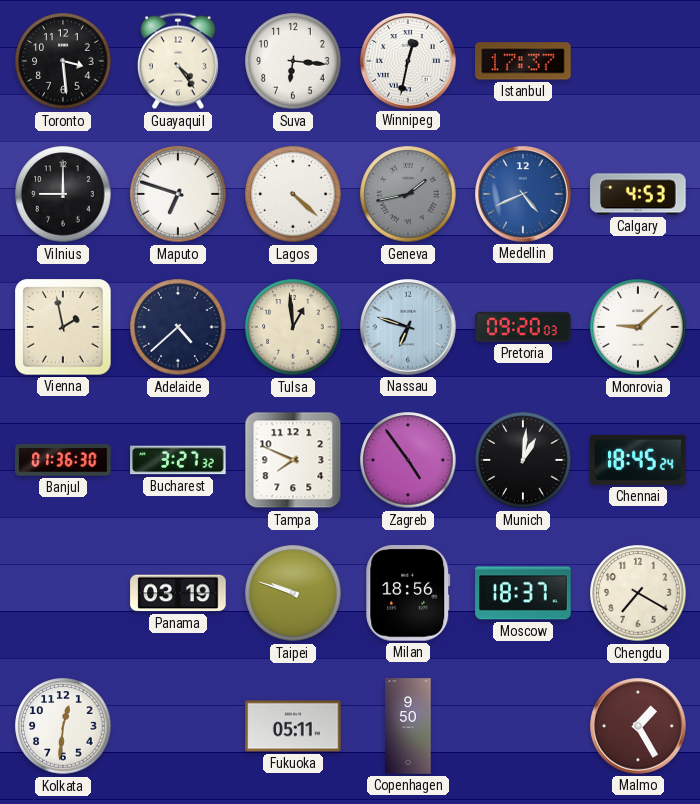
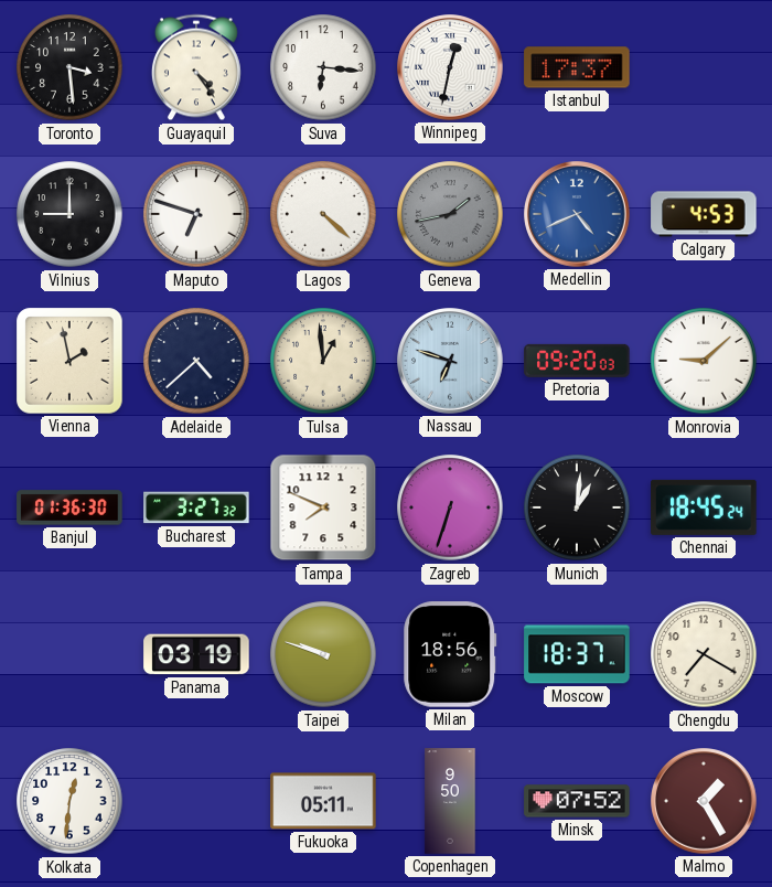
Zagreb: 4:54 -> 6:33
Minsk: none -> 07:52
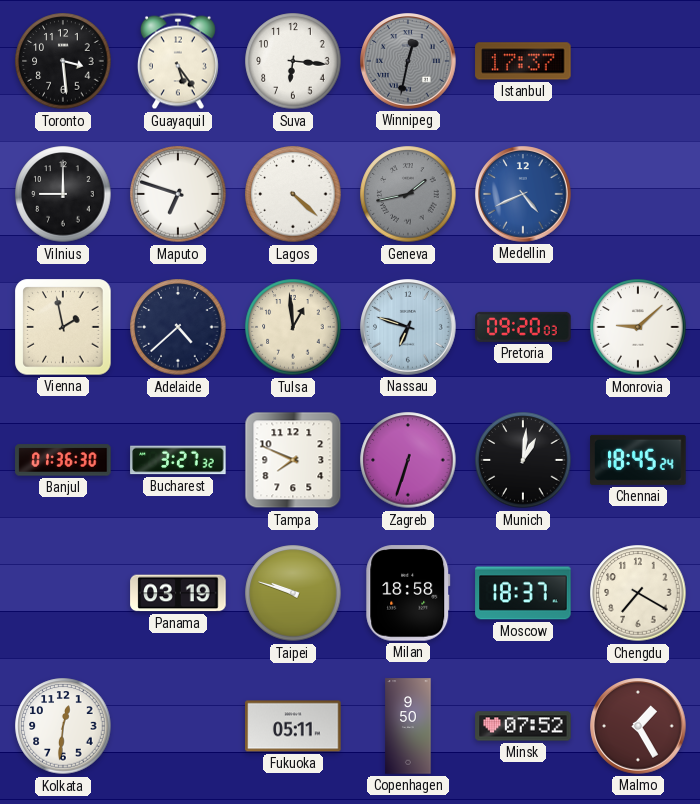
Guayaquil: 4:24 -> 5:24
Winnipeg dial: white -> grey
Calgary: 4:53 -> none
Milan: 18:56 -> 18:58
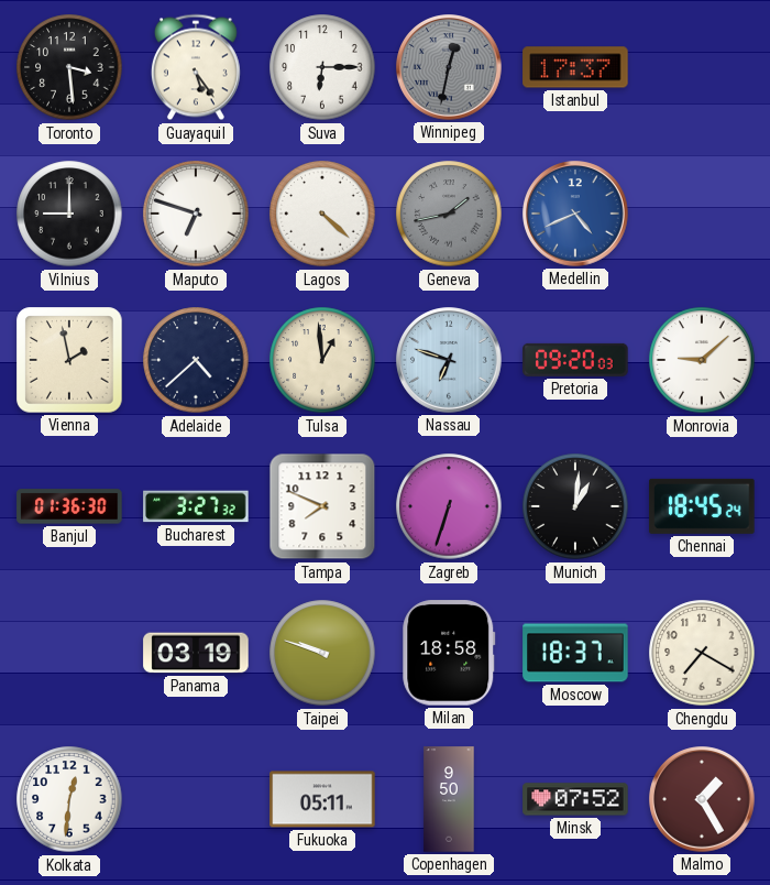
Suva: 6:16 -> 6:15
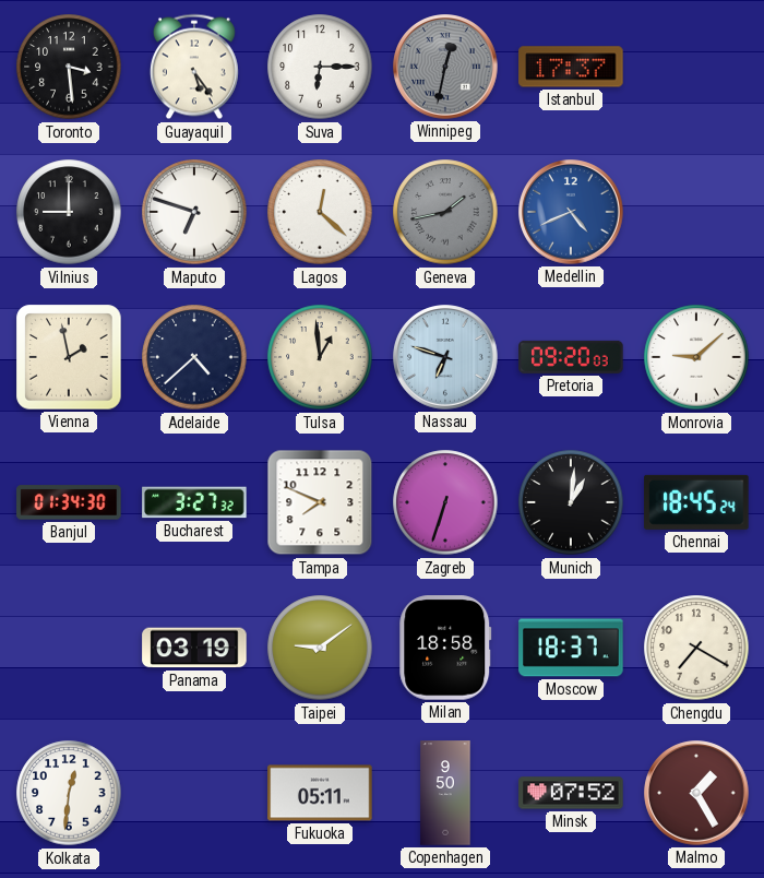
Lagos: 4:22 -> 12:22
Banjul: 01:36 -> 01:34
Taipei: 9:48 -> 9:09
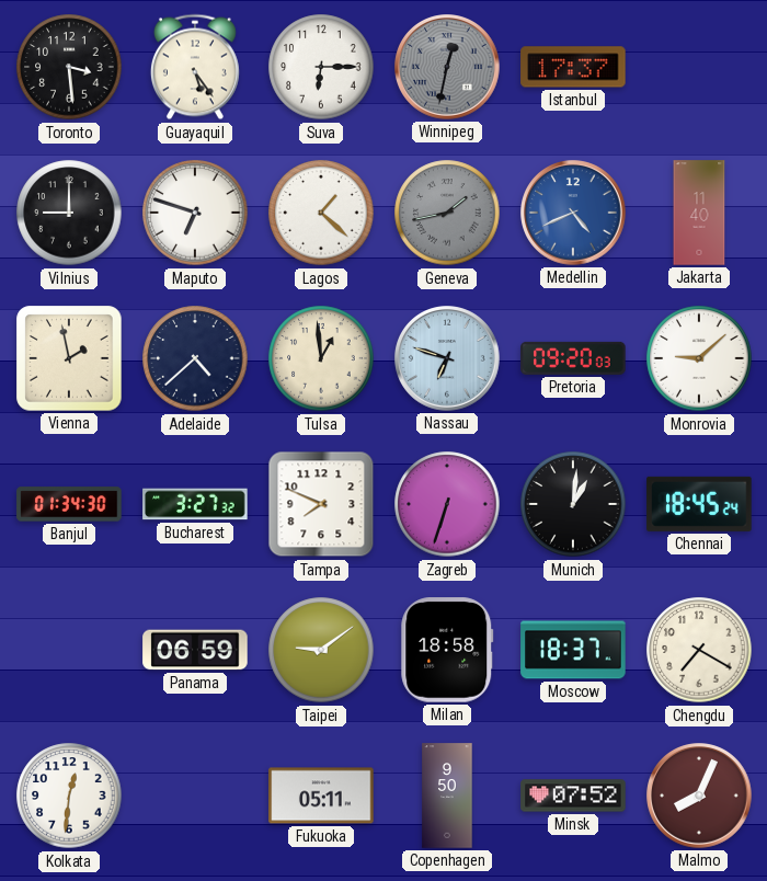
Lagos: 12:22 -> 1:22
Jakarta: none -> 11:40
Panama: 03:19 -> 06:59
Malmo: 1:25 -> 8:04
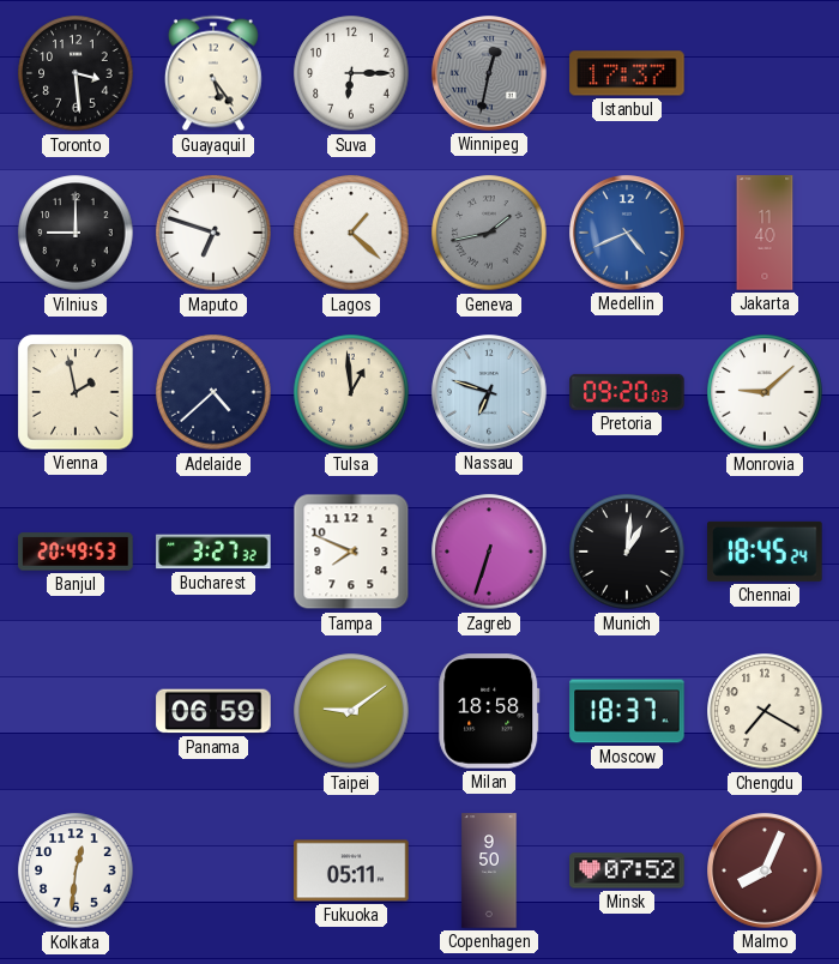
Banjul: 01:34 -> 20:49
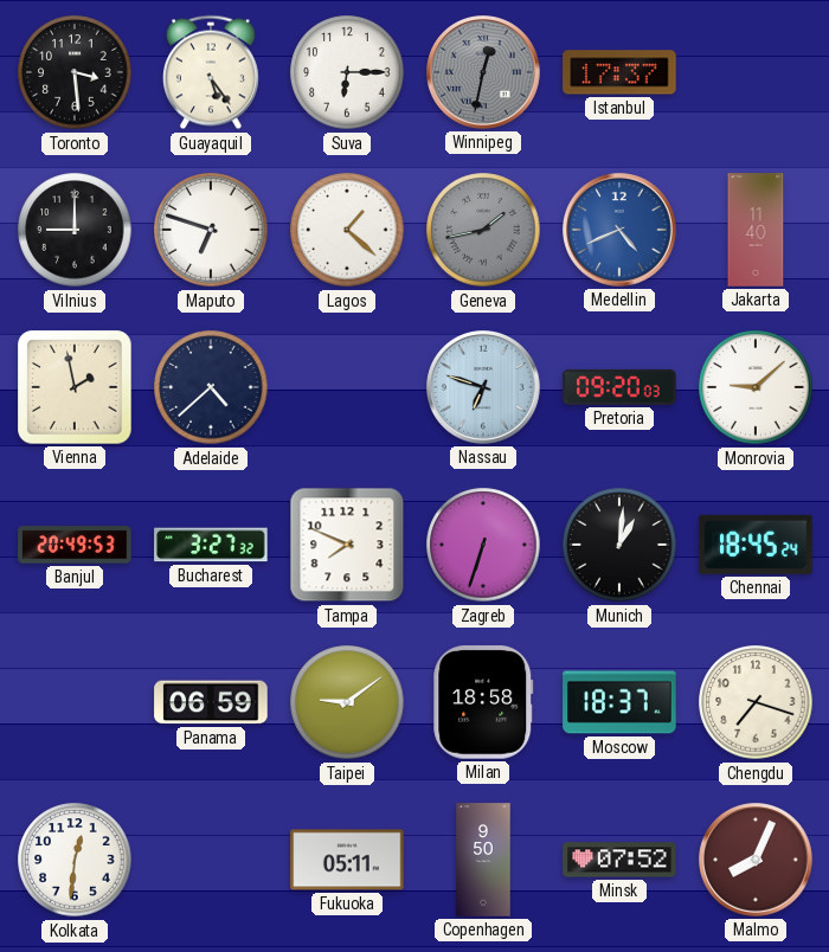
Tulsa: 12:59 -> none
Chengdu: 7:20 -> 7:18
